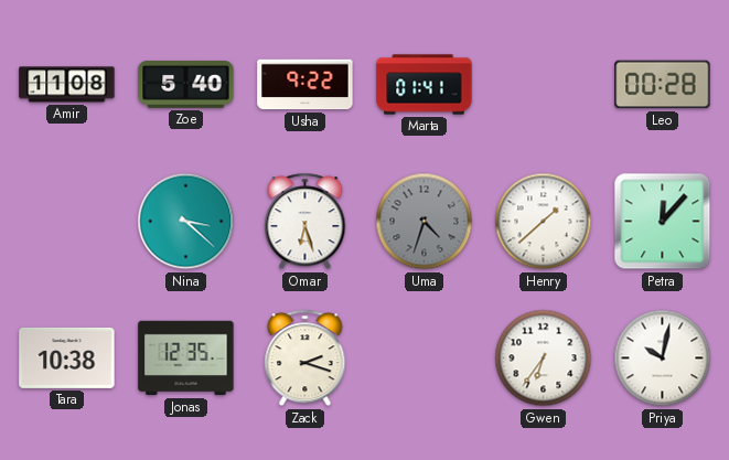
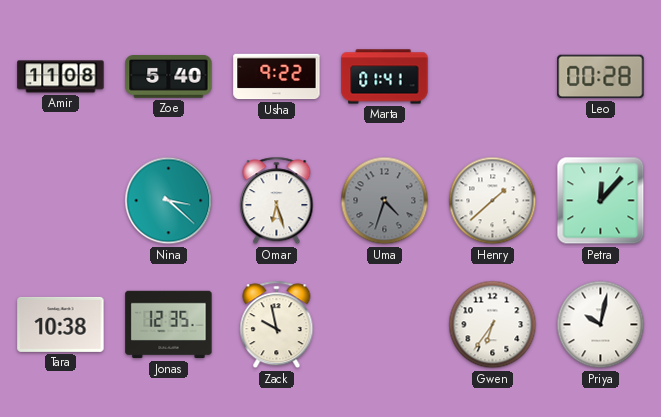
Zack: 2:18 -> 9:58
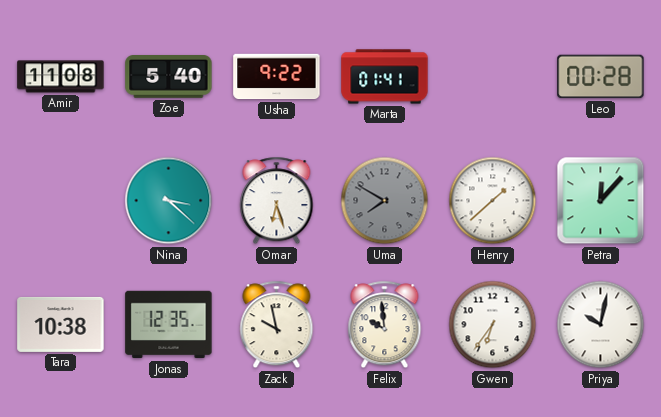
Uma: 4:33 -> 7:50
Felix: none -> 9:59
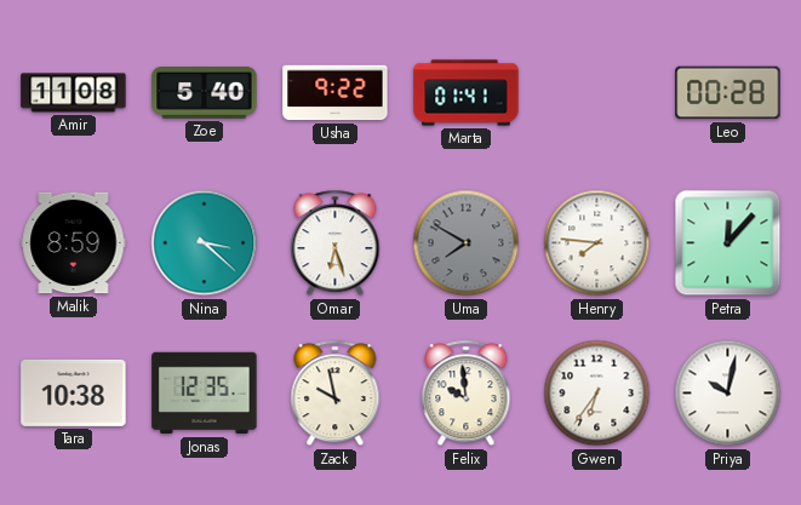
Malik: none -> 8:59
Henry: 1:38 -> 7:46
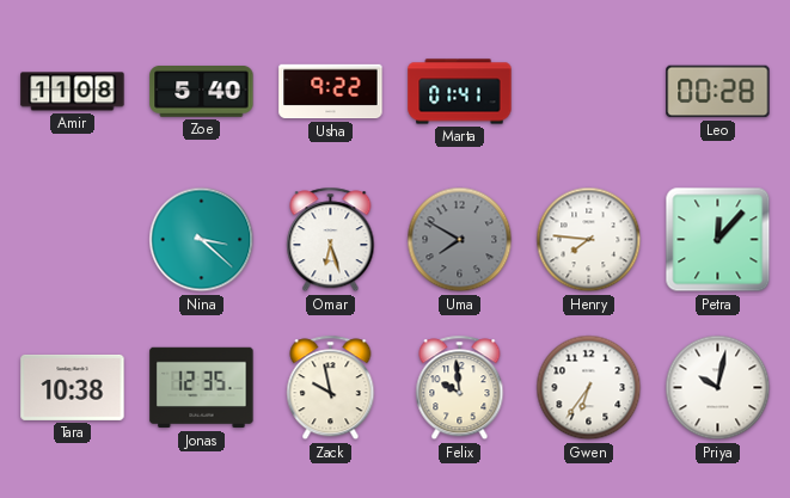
Malik: 8:59 -> none
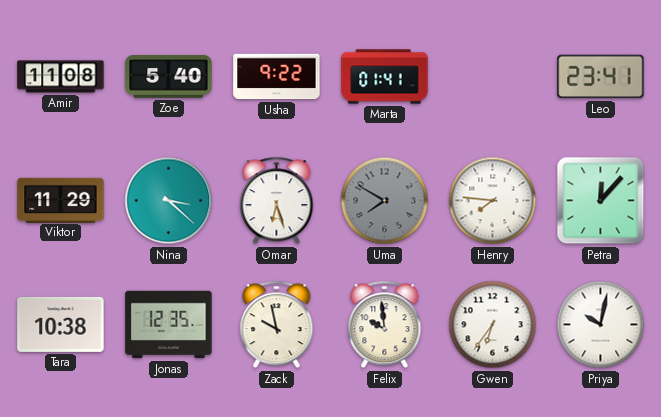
Leo: 00:28 -> 23:41
Viktor: none -> 11:29
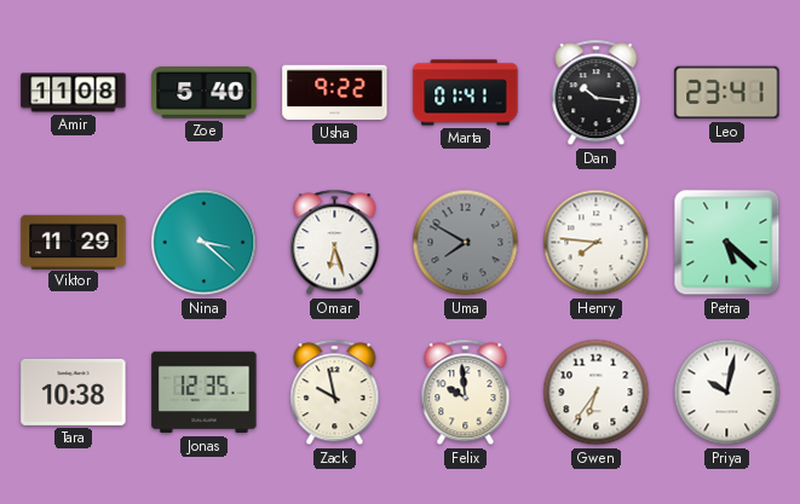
Dan: none -> 10:16
Petra: 12:07 -> 5:22
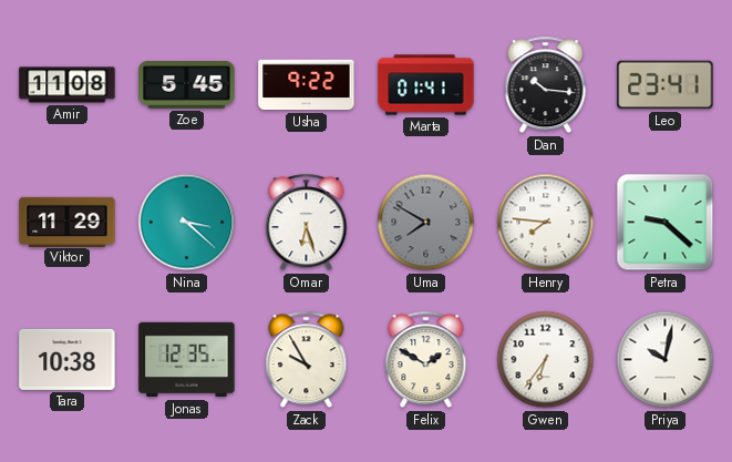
Zoe: 5:40 -> 5:45
Petra: 5:22 -> 9:22
Zack: 9:58 -> 9:55
Felix: 9:59 -> 1:50
